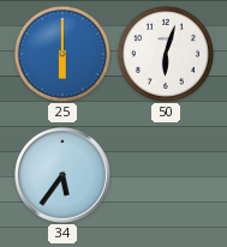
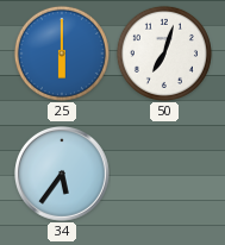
50: 6:03 -> 7:03
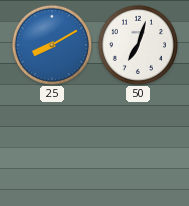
25: 6:00 -> 8:10
34: 5:36 -> none
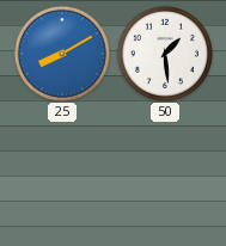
50: 7:03 -> 1:29
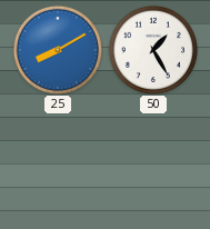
50: 1:29 -> 1:25
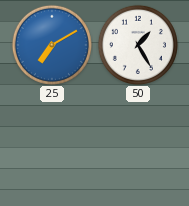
25: 8:10 -> 7:10
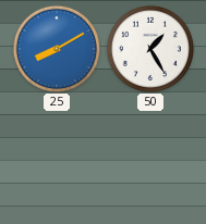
25: 7:10 -> 8:10
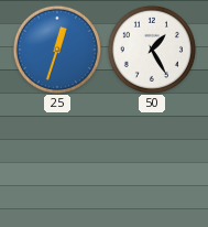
25: 8:10 -> 12:33
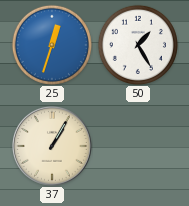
37: none -> 1:05
